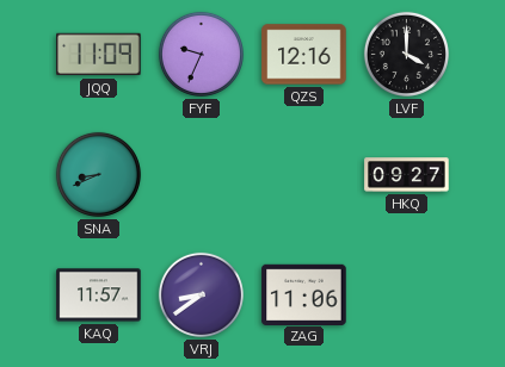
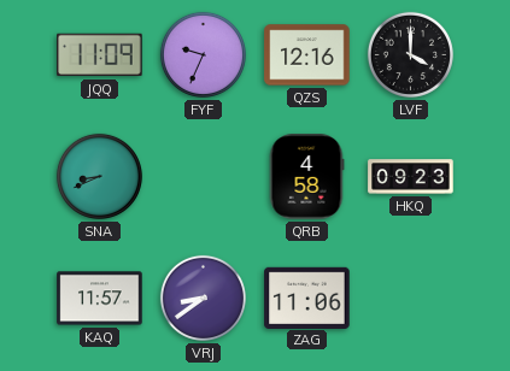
QRB: none -> 4:58
HKQ: 09:27 -> 09:23
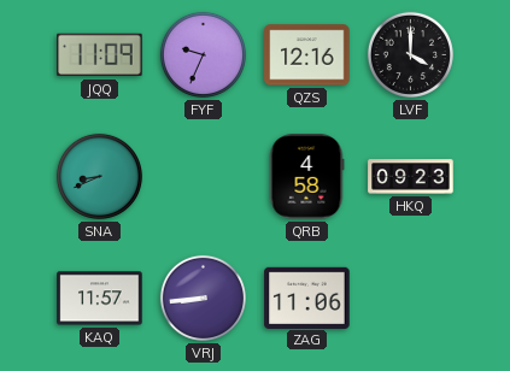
VRJ: 8:39 -> 8:44
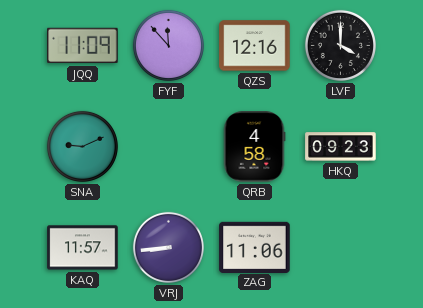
FYF: 9:34 -> 11:53
SNA: 8:41 -> 9:11
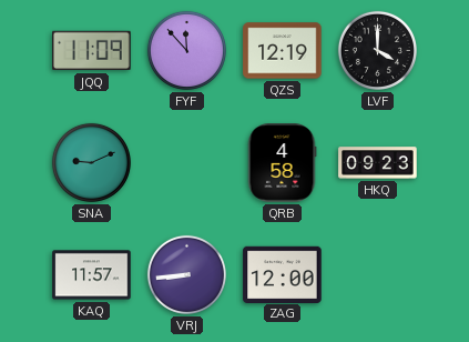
QZS: 12:16 -> 12:19
ZAG: 11:06 -> 12:00
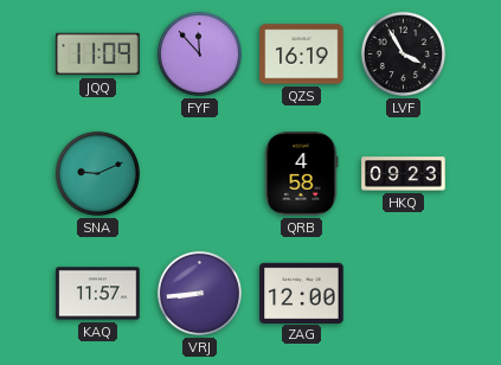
QZS: 12:19 -> 16:19
LVF: 4:00 -> 3:55
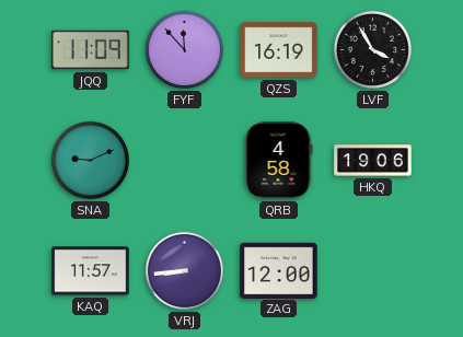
HKQ: 09:23 -> 19:06
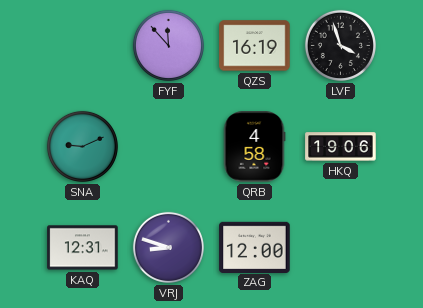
JQQ: 11:09 -> none
LVF: 3:55 -> 3:57
KAQ: 11:57 -> 12:31
VRJ: 8:44 -> 8:48
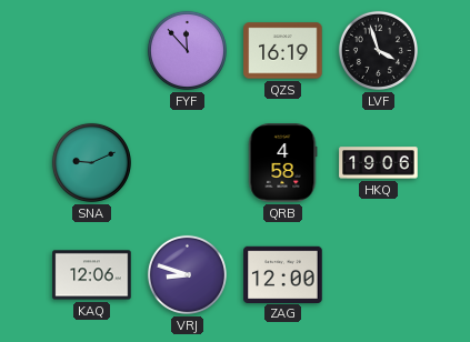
KAQ: 12:31 -> 12:06
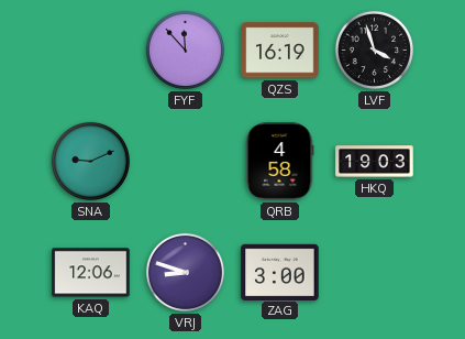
HKQ: 19:06 -> 19:03
ZAG: 12:00 -> 3:00
